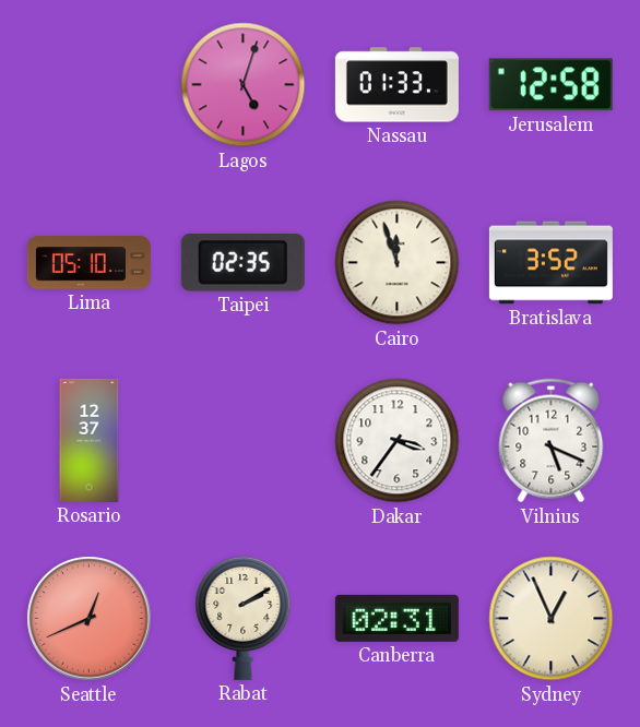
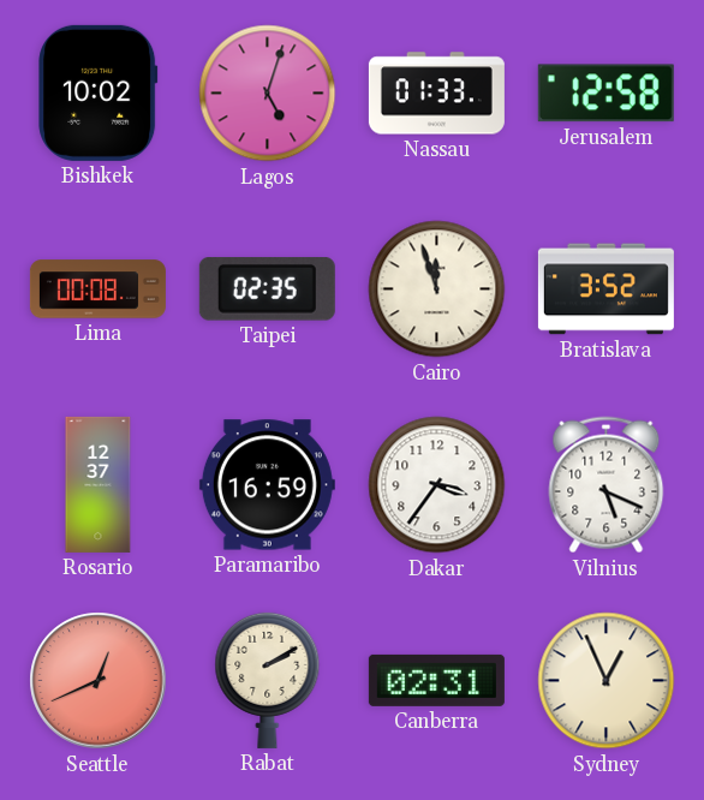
Bishkek: none -> 10:02
Lima: 05:10 -> 00:08
Paramaribo: none -> 16:59
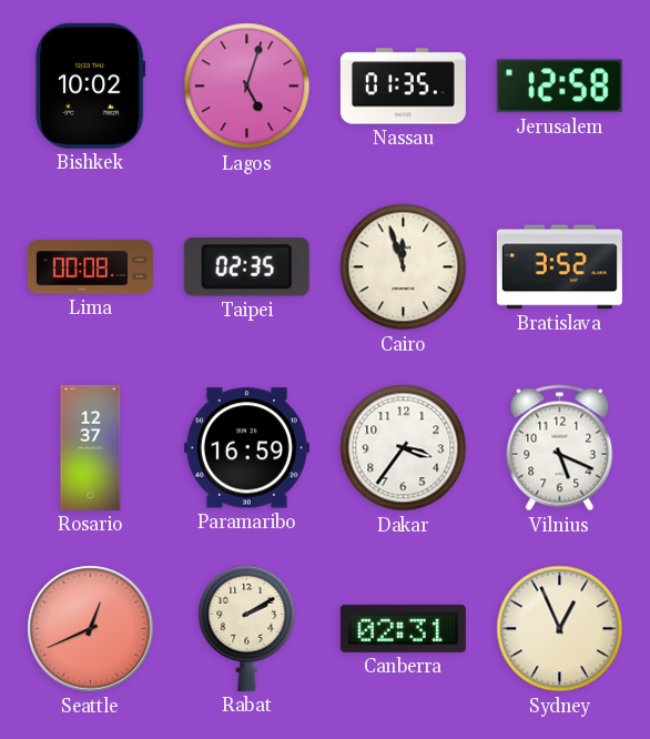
Nassau: 01:33 -> 01:35
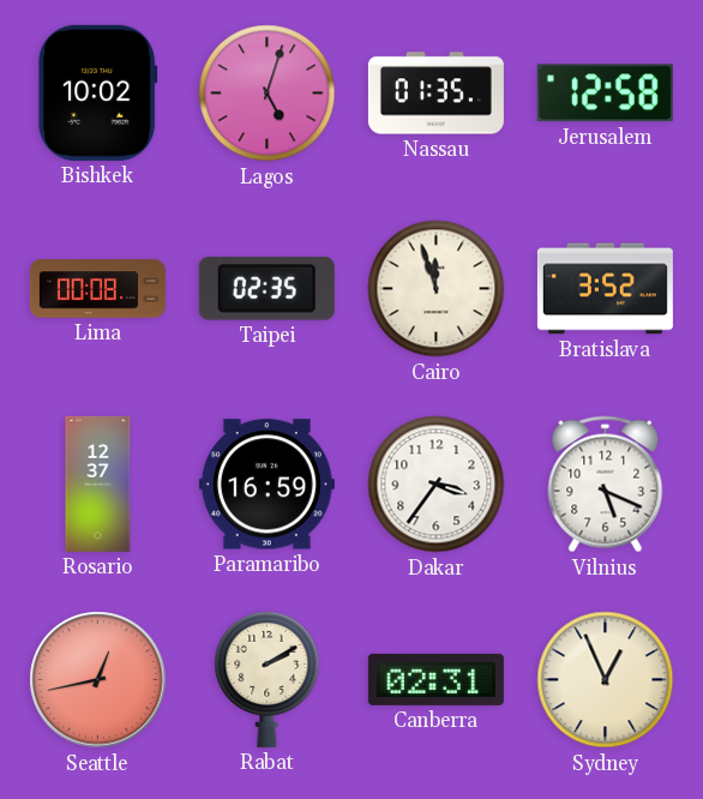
Seattle: 12:41 -> 12:43
